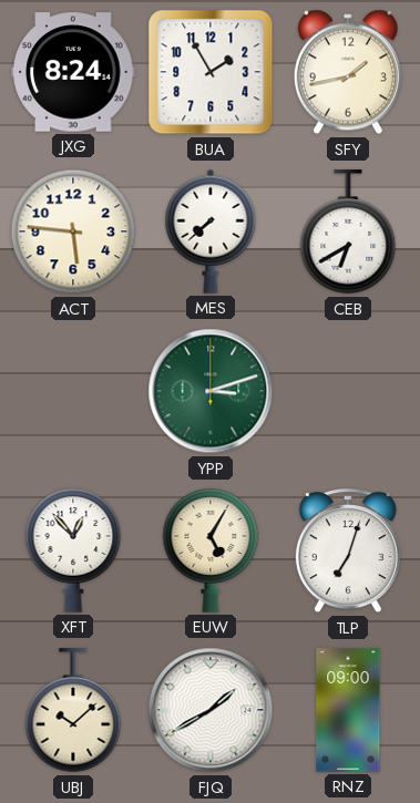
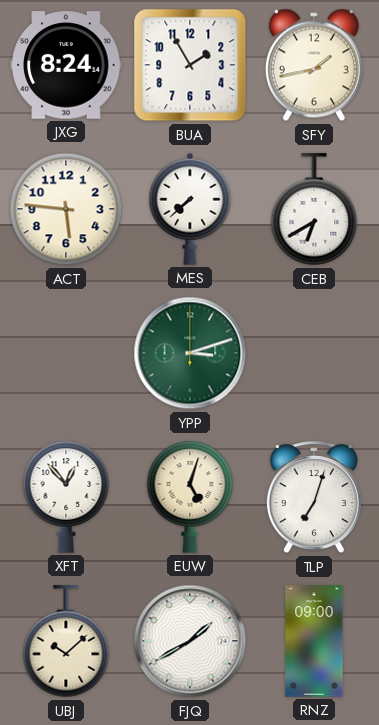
EUW: 5:05 -> 5:03
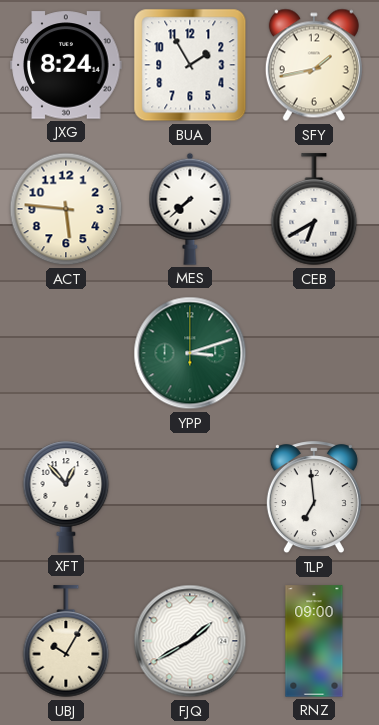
EUW: 5:03 -> none
TLP: 7:03 -> 6:59
UBJ: 10:08 -> 10:05
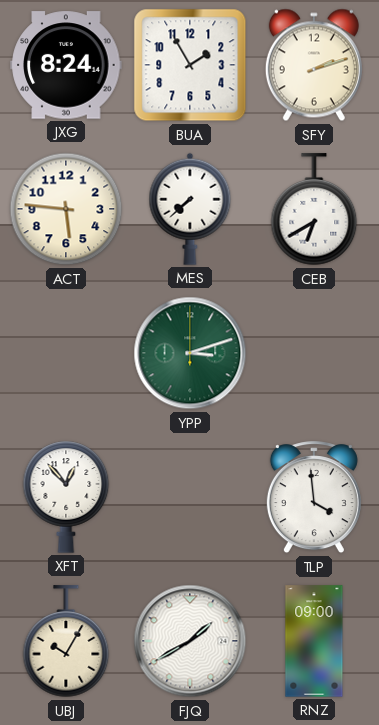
SFY: 1:43 -> 2:12
TLP: 6:59 -> 3:59
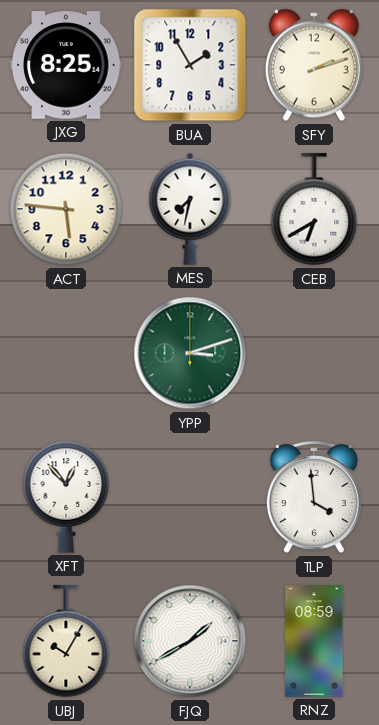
JXG: 8:24 -> 8:25
MES: 7:38 -> 7:32
RNZ: 09:00 -> 08:59
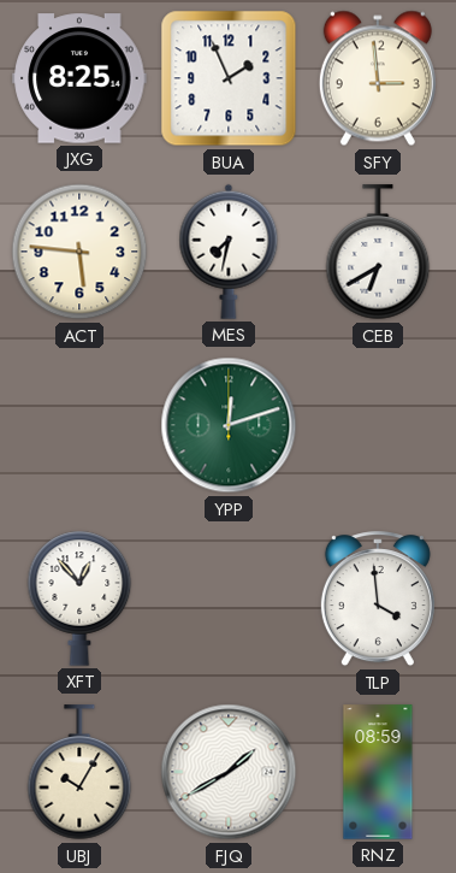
BUA: 1:55 -> 1:56
SFY: 2:12 -> 2:59
YPP: 3:12 -> 12:12
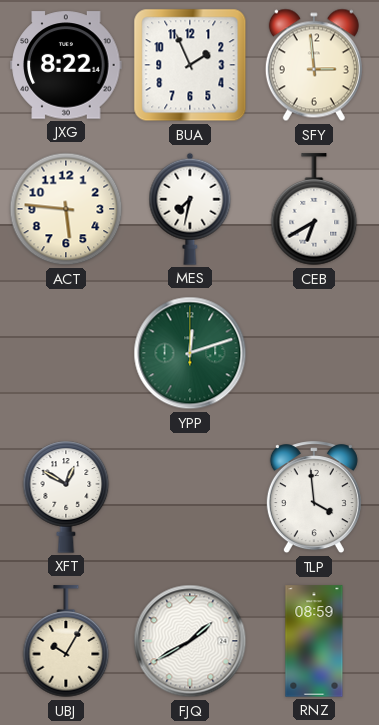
JXG: 8:25 -> 8:22
XFT: 12:53 -> 12:50
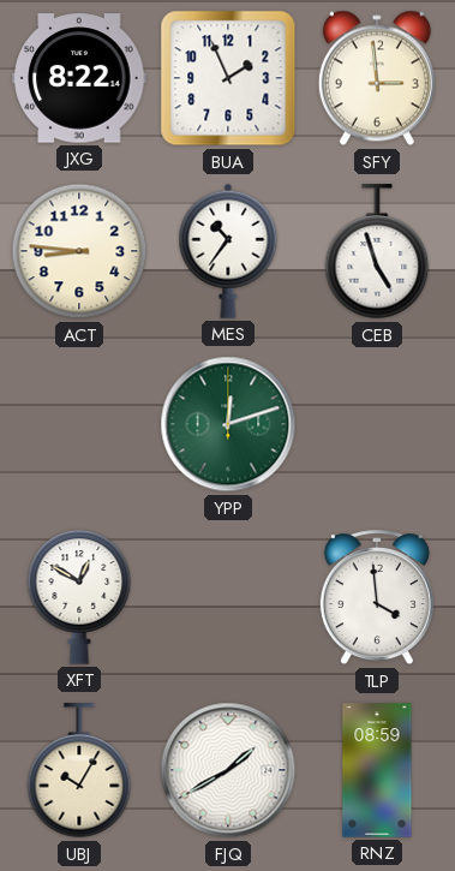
ACT: 5:46 -> 8:46
MES: 7:32 -> 10:36
CEB: 6:40 -> 4:57
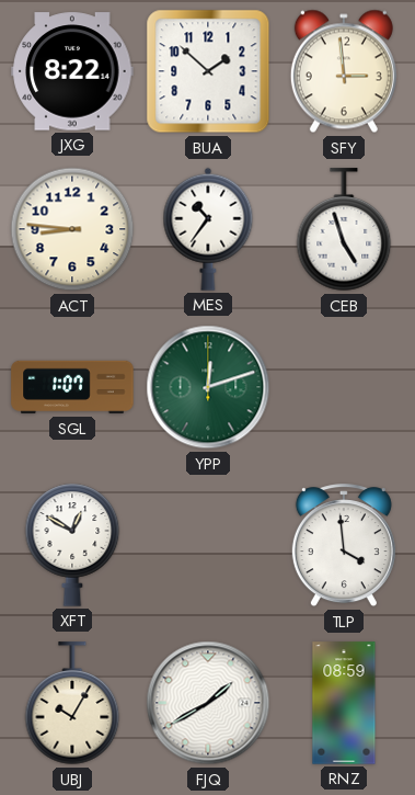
BUA: 1:56 -> 1:52
SGL: none -> 1:07
